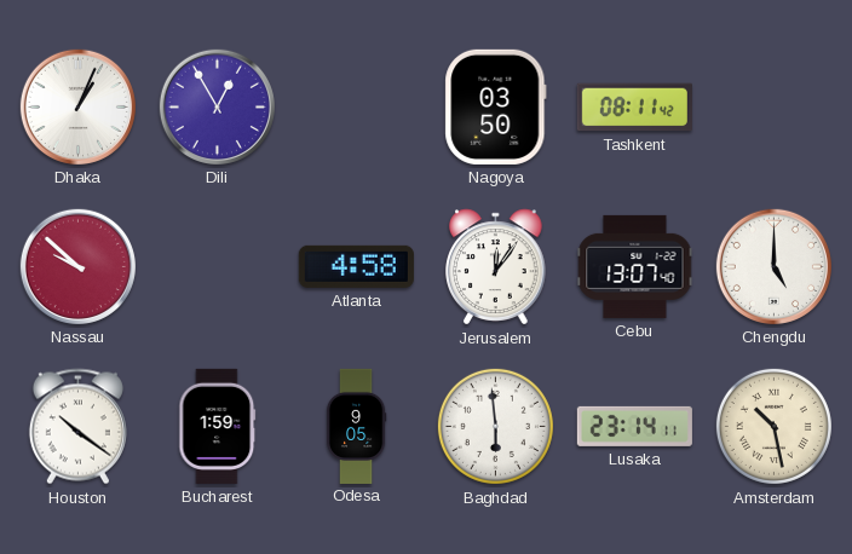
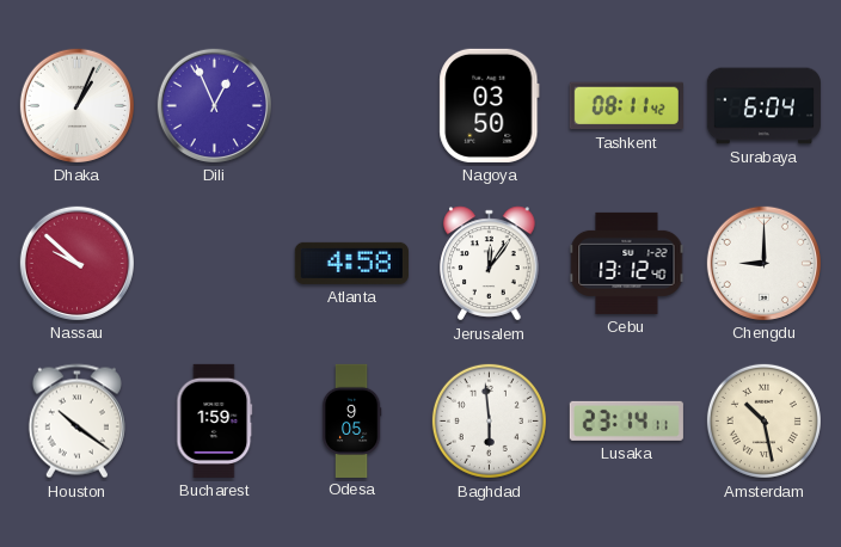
Dili: 12:55 -> 12:56
Surabaya: none -> 6:04
Cebu: 13:07 -> 13:12
Chengdu: 5:00 -> 9:00
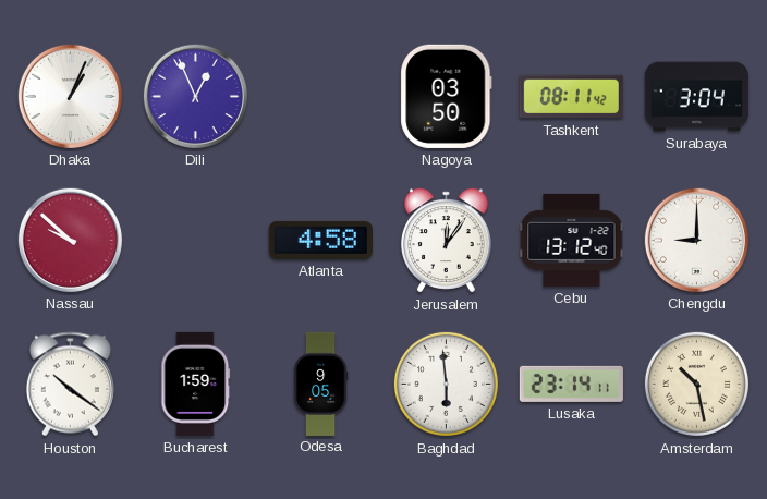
Surabaya: 6:04 -> 3:04
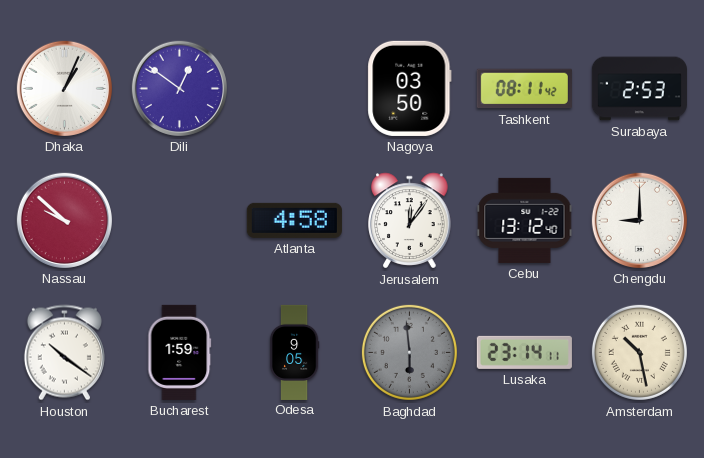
Dili: 12:56 -> 12:51
Surabaya: 3:04 -> 2:53
Baghdad dial: white -> grey
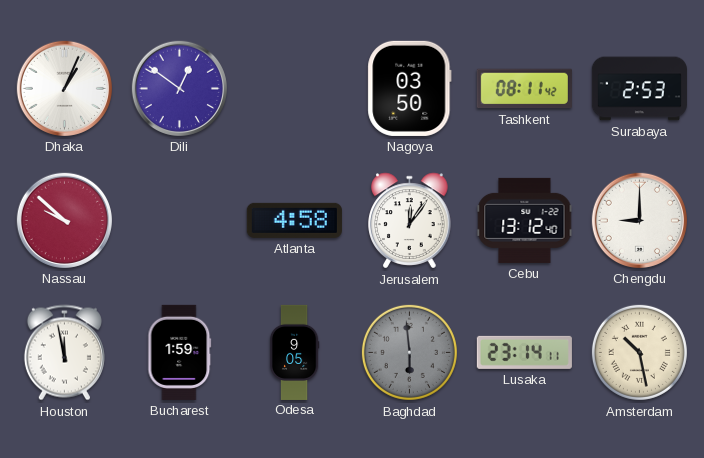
Houston: 10:21 -> 11:58
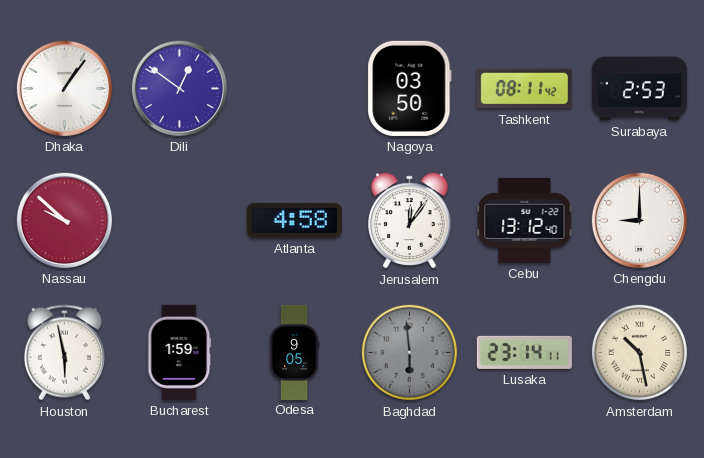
Dhaka: 1:04 -> 1:06
Houston: 11:58 -> 5:58
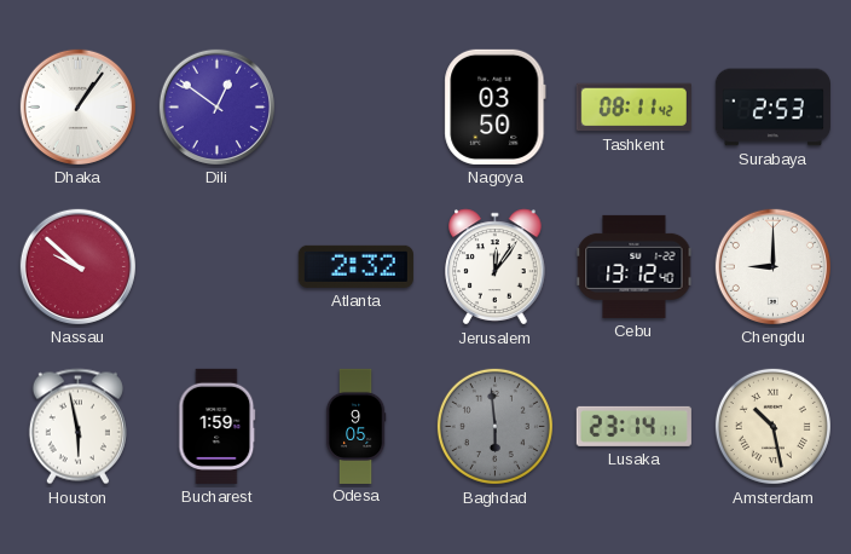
Atlanta: 4:58 -> 2:32
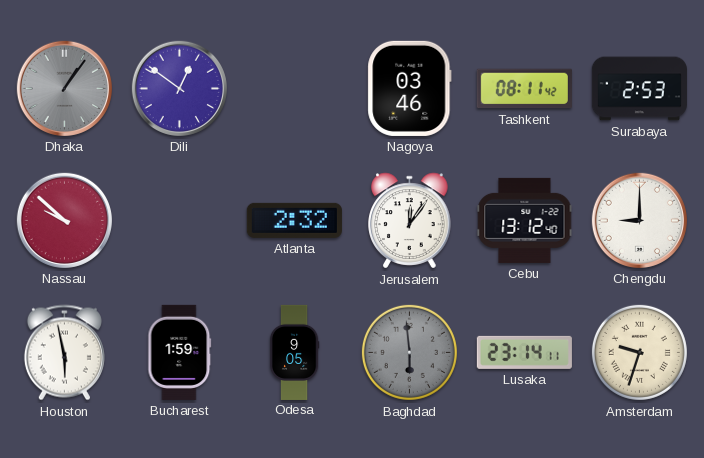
Dhaka dial: white -> grey
Nagoya: 03:50 -> 03:46
Amsterdam: 10:28 -> 9:33
